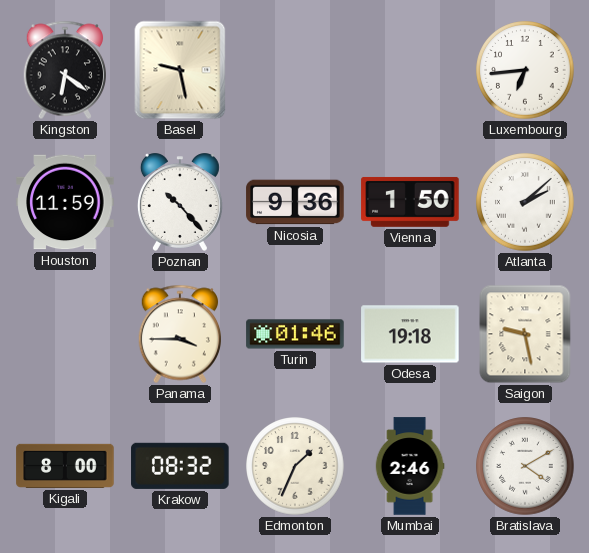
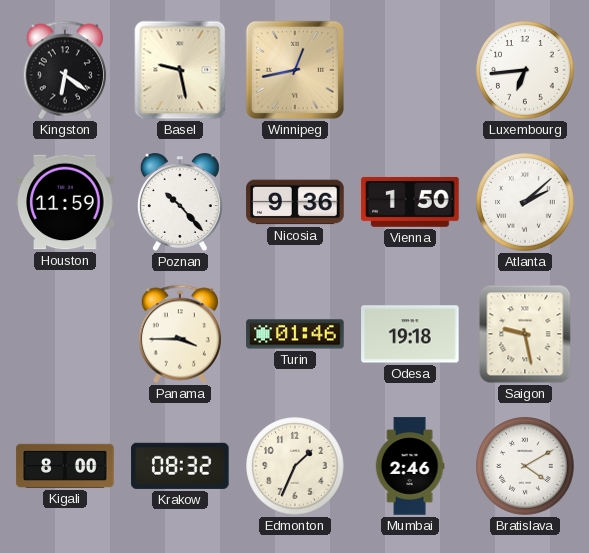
Winnipeg: none -> 12:43
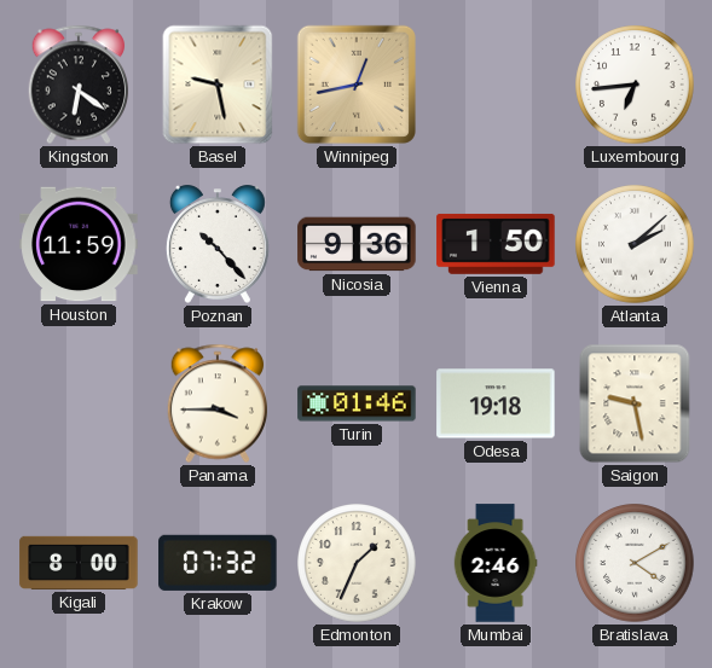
Krakow: 08:32 -> 07:32
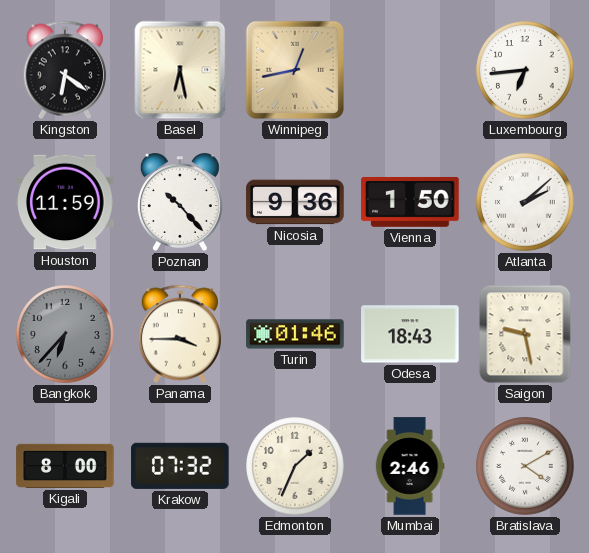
Basel: 9:28 -> 6:28
Bangkok: none -> 6:37
Odesa: 19:18 -> 18:43
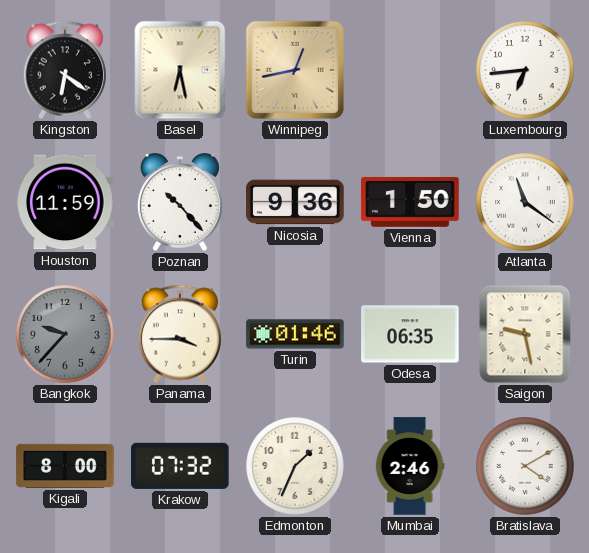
Atlanta: 2:08 -> 11:21
Bangkok: 6:37 -> 9:37
Odesa: 18:43 -> 06:35
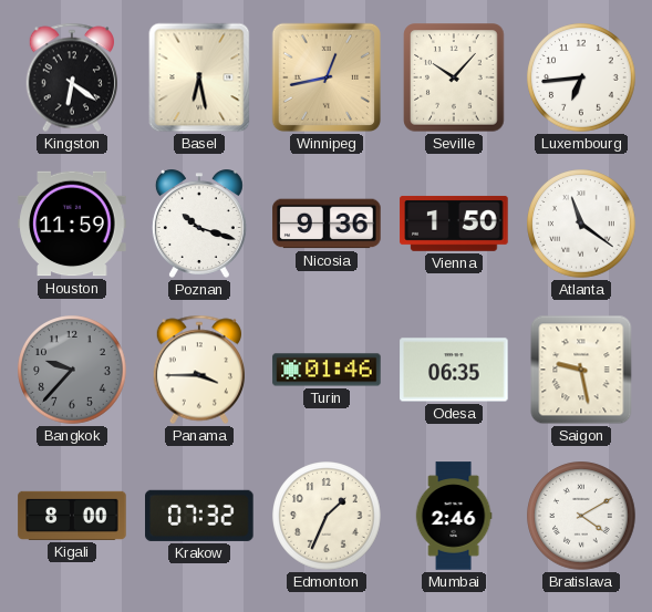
Seville: none -> 10:07
Poznan: 10:23 -> 10:18
